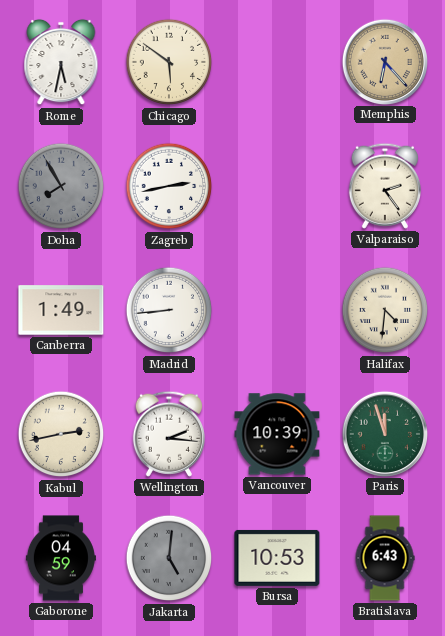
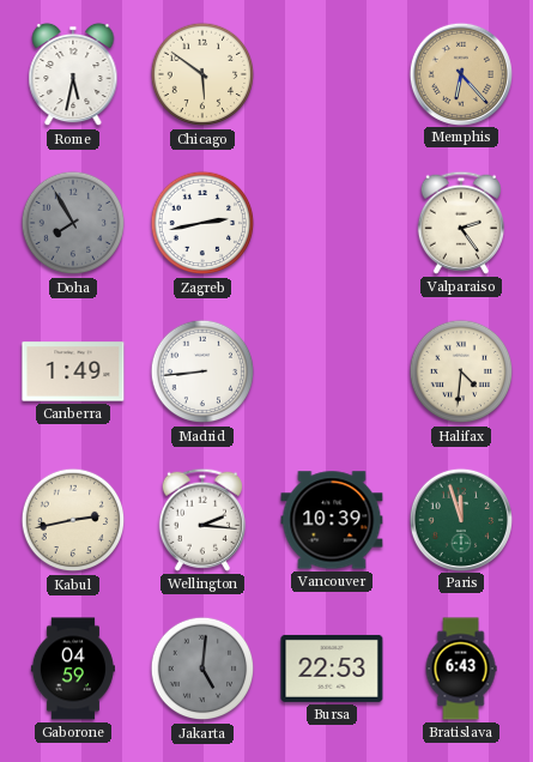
Bursa: 10:53 -> 22:53
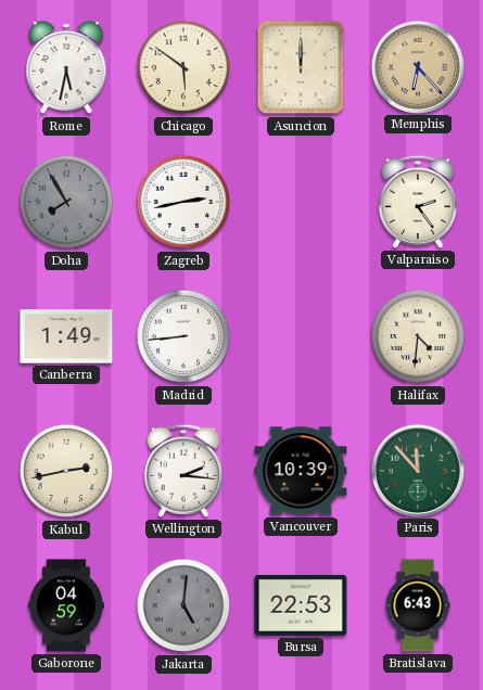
Asuncion: none -> 12:00
Paris: 11:57 -> 11:53
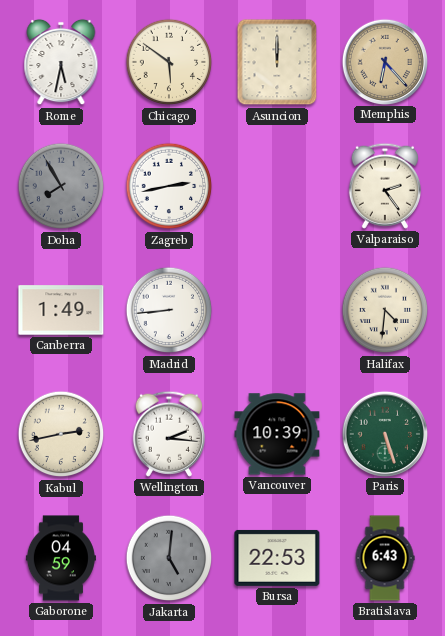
Paris: 11:53 -> 5:27
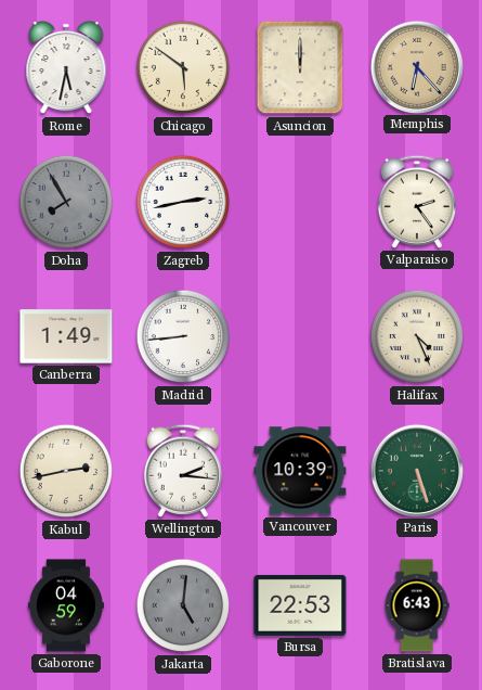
Halifax: 4:31 -> 4:26
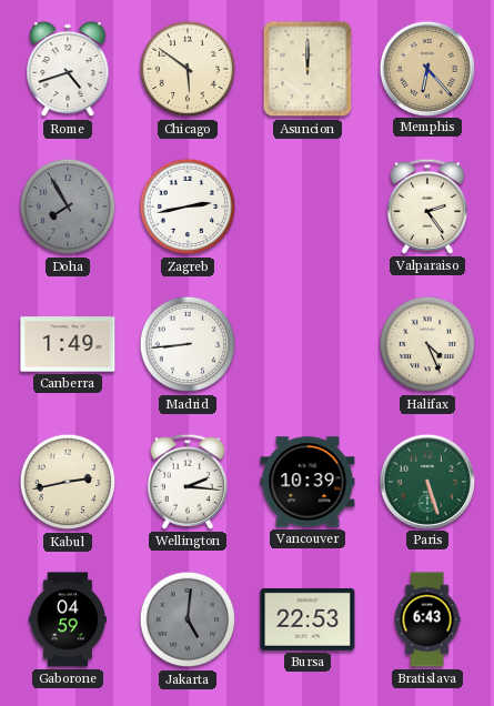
Rome: 5:32 -> 4:42
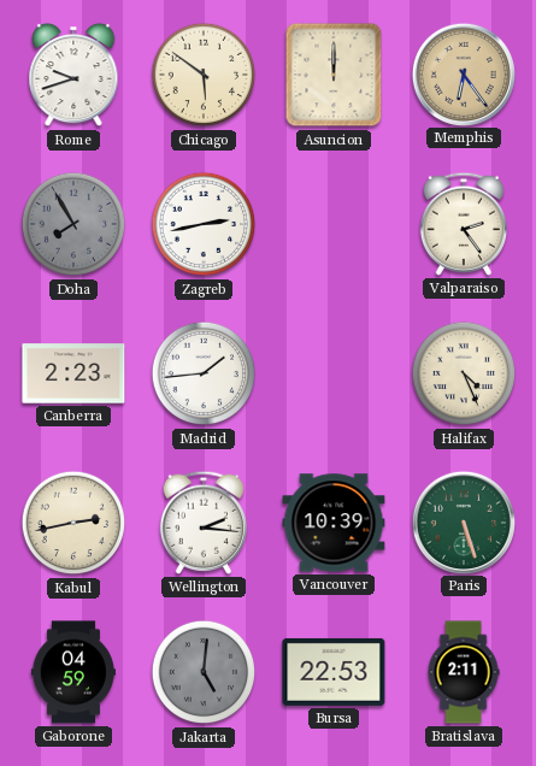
Rome: 4:42 -> 9:42
Memphis: 6:23 -> 6:24
Canberra: 1:49 -> 2:23
Madrid: 8:44 -> 1:44
Bratislava: 6:43 -> 2:11
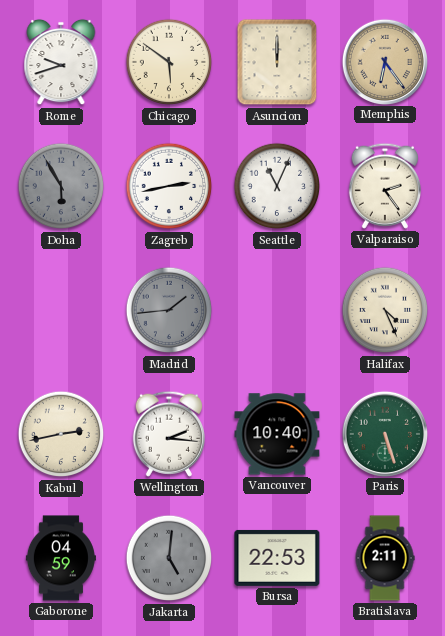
Doha: 7:55 -> 5:55
Seattle: none -> 11:04
Canberra: 2:23 -> none
Madrid dial: white -> grey
Vancouver: 10:39 -> 10:40
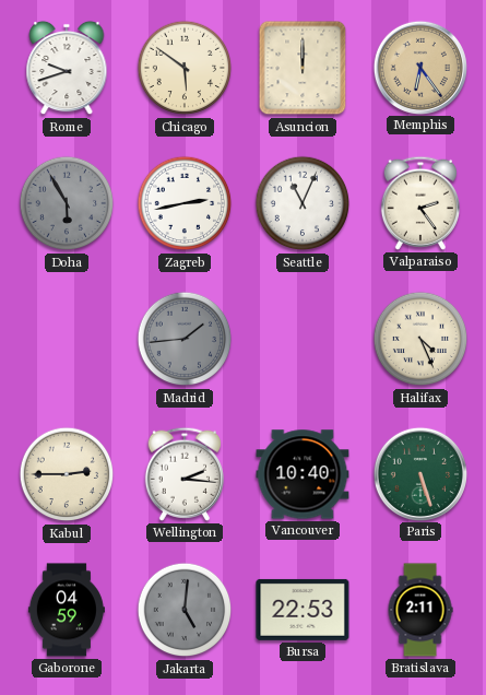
Kabul: 2:43 -> 2:45
